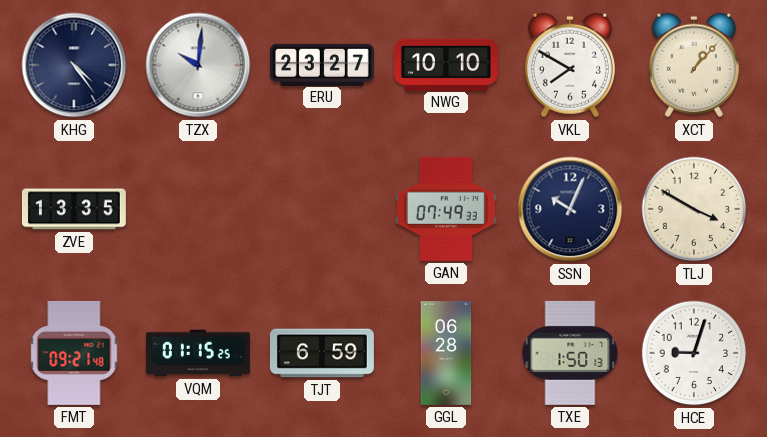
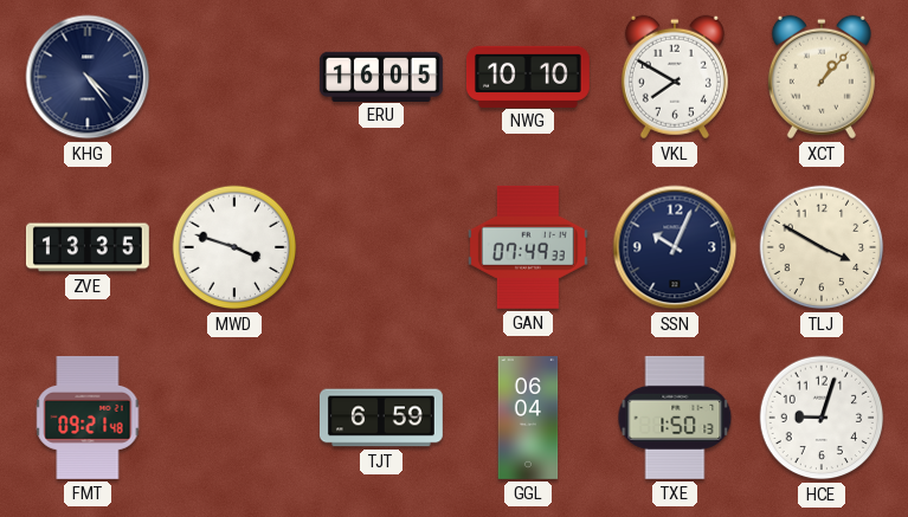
TZX: 10:01 -> none
ERU: 23:27 -> 16:05
MWD: none -> 3:48
VQM: 01:15 -> none
GGL: 06:28 -> 06:04
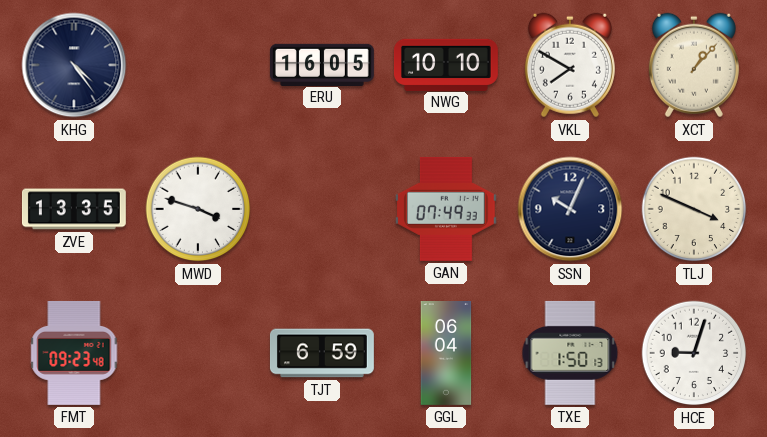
TLJ: 3:50 -> 3:49
FMT: 09:21 -> 09:23
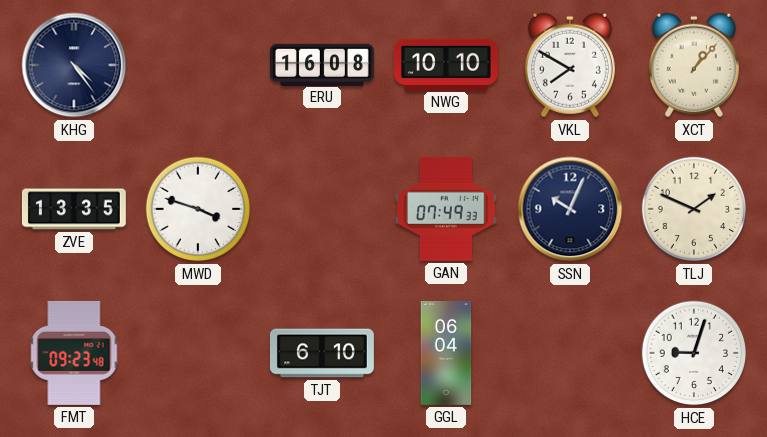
ERU: 16:05 -> 16:08
TLJ: 3:49 -> 1:49
TJT: 6:59 -> 6:10
TXE: 1:50 -> none
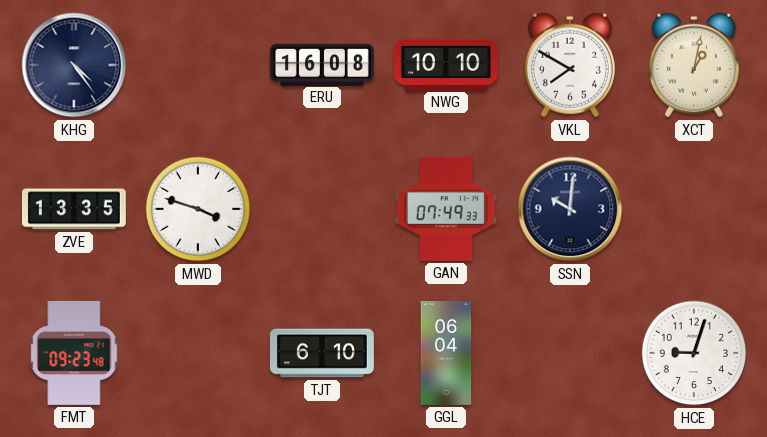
XCT: 1:07 -> 1:02
SSN: 10:04 -> 10:01
TLJ: 1:49 -> none
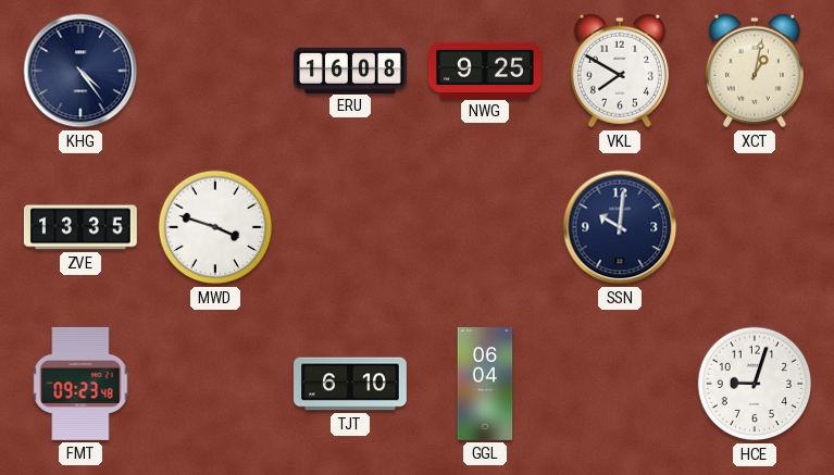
NWG: 10:10 -> 9:25
GAN: 07:49 -> none
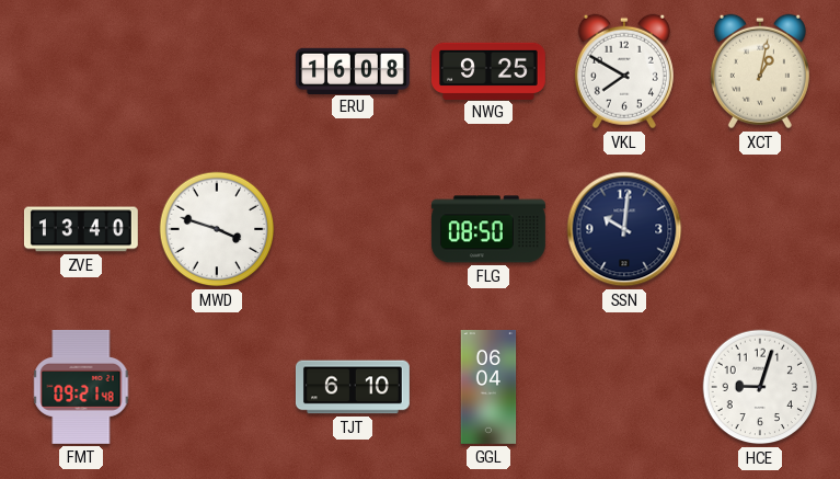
KHG: 4:24 -> none
ZVE: 13:35 -> 13:40
FLG: none -> 08:50
FMT: 09:23 -> 09:21
